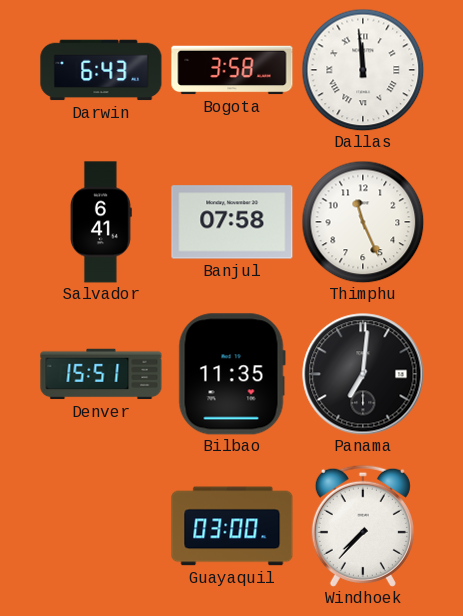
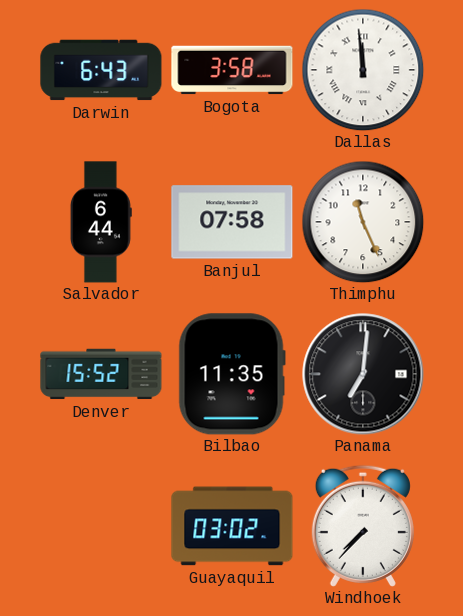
Salvador: 6:41 -> 6:44
Denver: 15:51 -> 15:52
Guayaquil: 03:00 -> 03:02
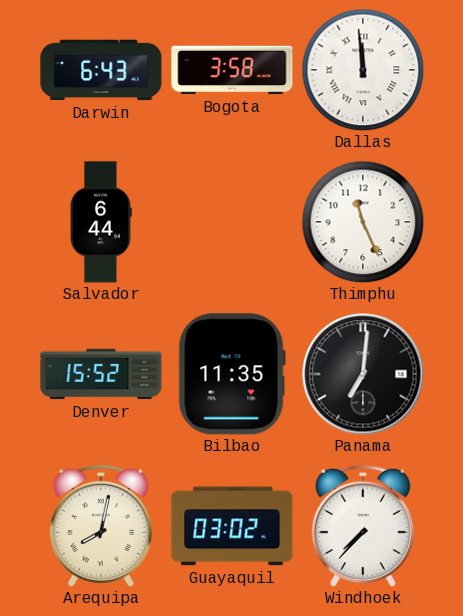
Banjul: 07:58 -> none
Arequipa: none -> 8:02
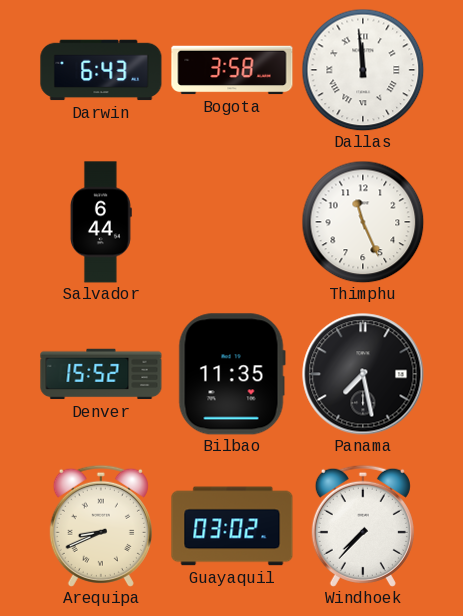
Panama: 7:01 -> 7:28
Arequipa: 8:02 -> 8:41
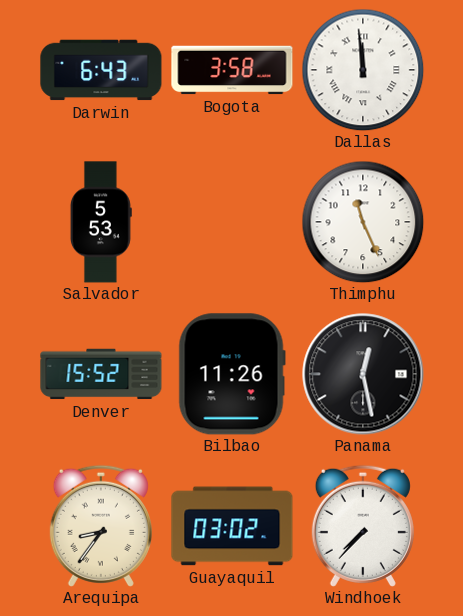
Salvador: 6:44 -> 5:53
Bilbao: 11:35 -> 11:26
Panama: 7:28 -> 12:28
Arequipa: 8:41 -> 8:36
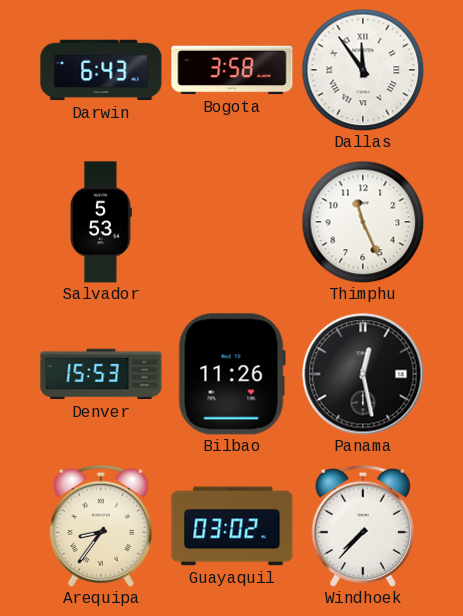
Dallas: 11:59 -> 11:54
Denver: 15:52 -> 15:53
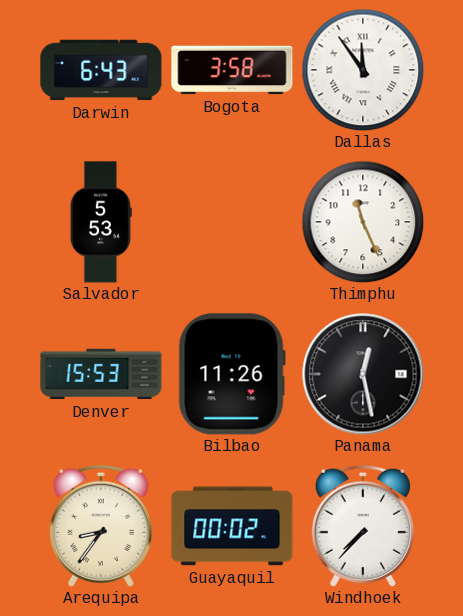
Guayaquil: 03:02 -> 00:02
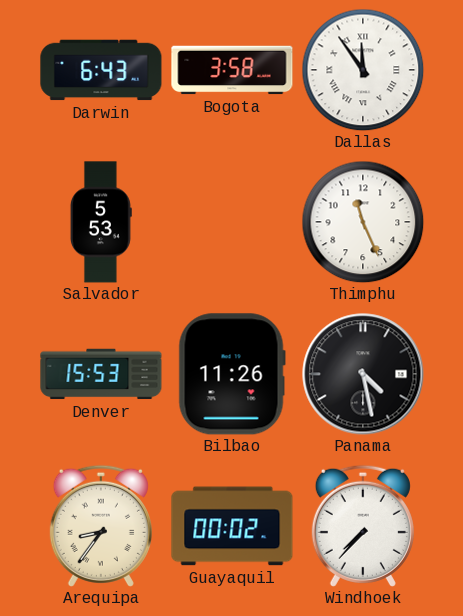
Panama: 12:28 -> 4:28
